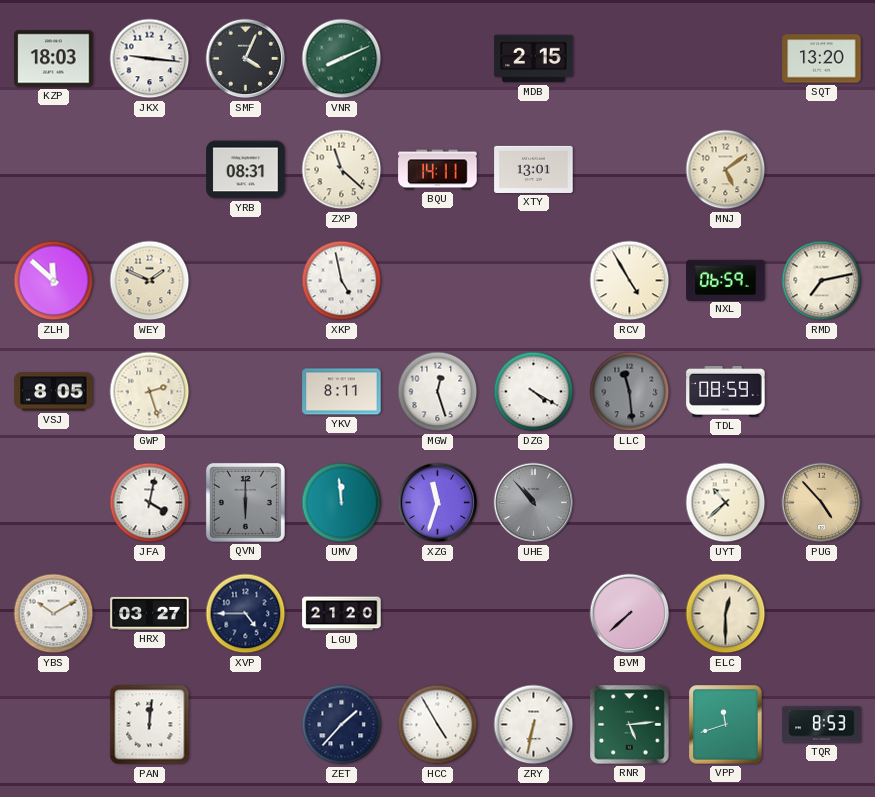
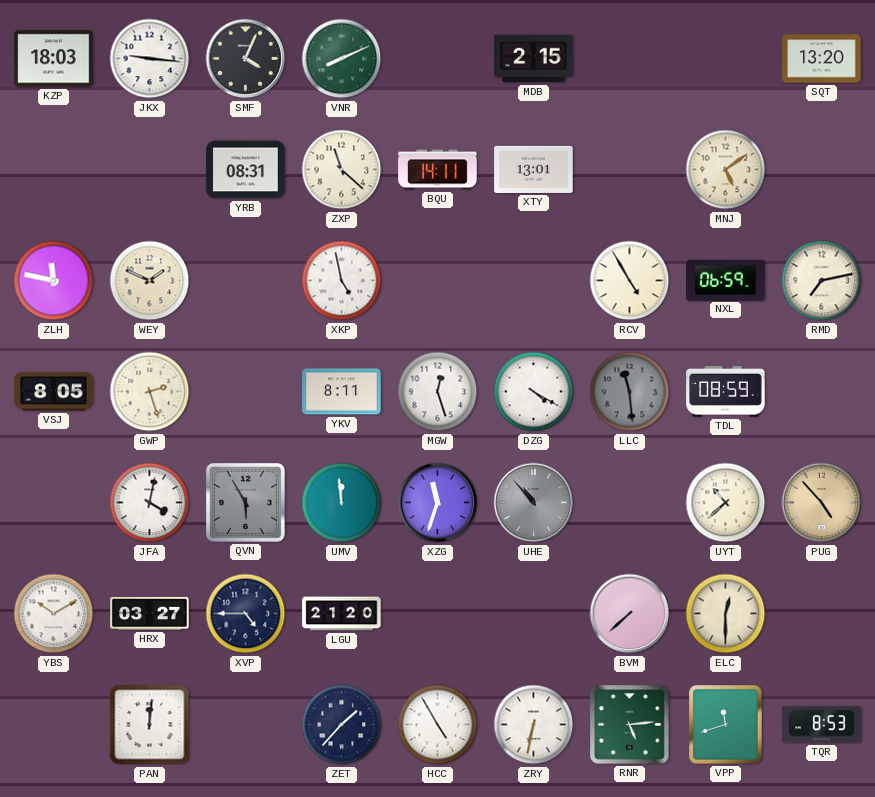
ZLH: 11:52 -> 11:47
QVN: 6:00 -> 5:55
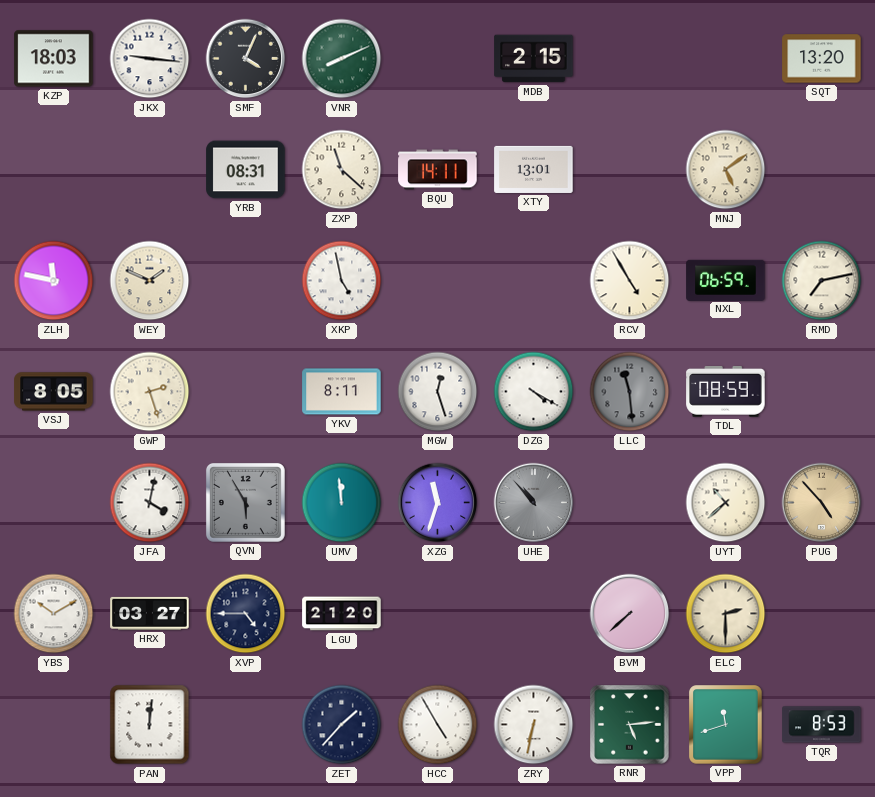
ELC: 12:30 -> 2:30
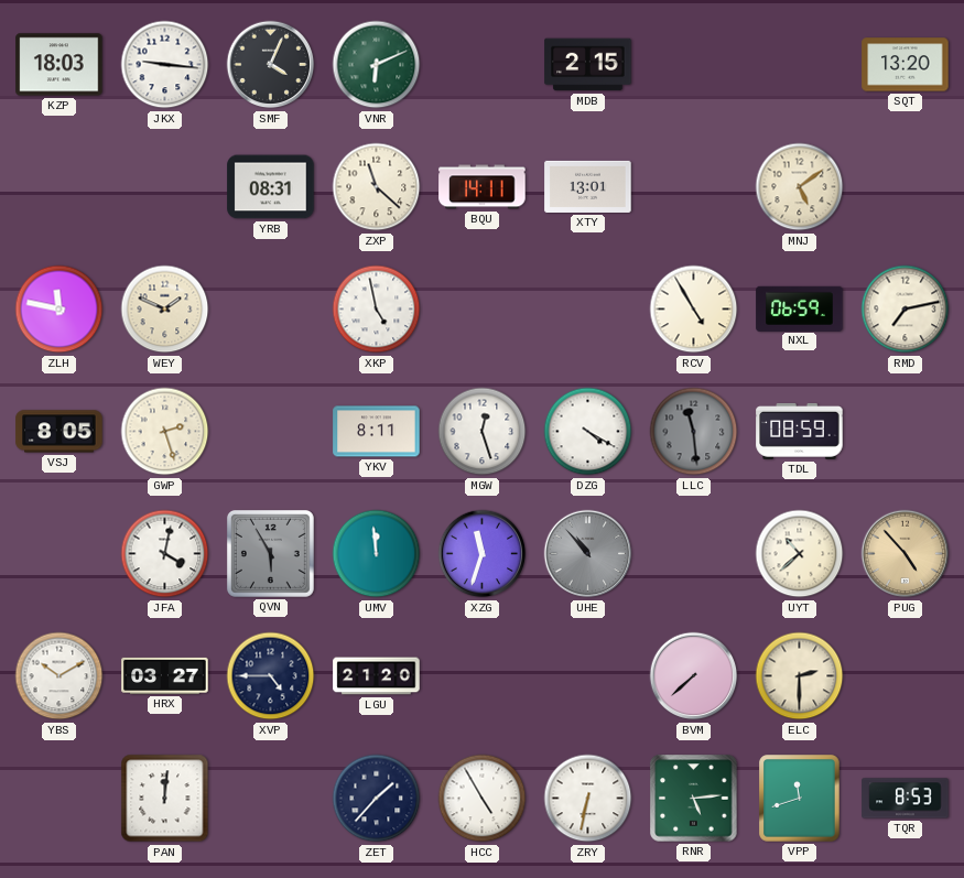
VNR: 8:11 -> 6:11
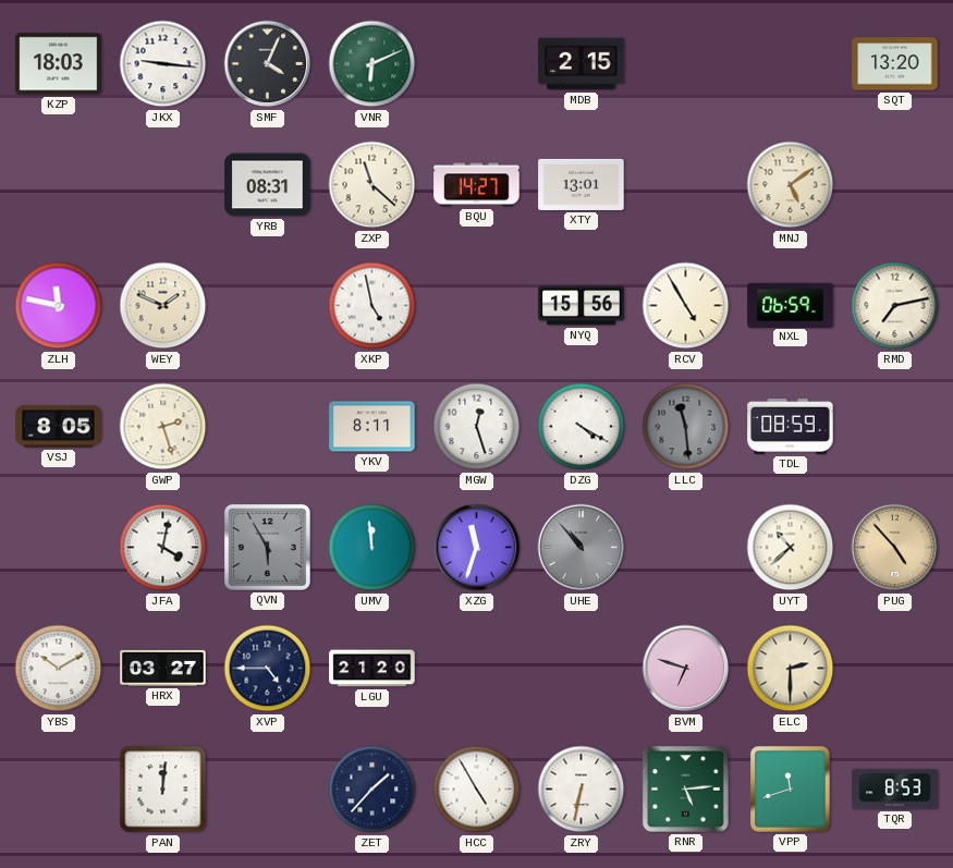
BQU: 14:11 -> 14:27
NYQ: none -> 15:56
BVM: 7:38 -> 6:48
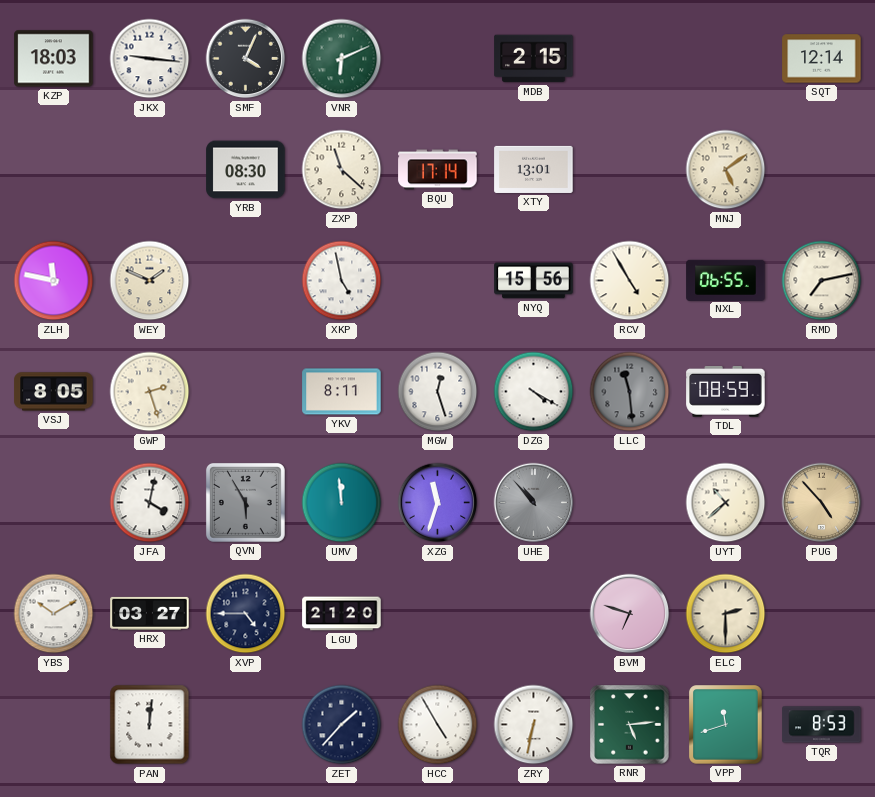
SQT: 13:20 -> 12:14
YRB: 08:31 -> 08:30
BQU: 14:27 -> 17:14
NXL: 06:59 -> 06:55
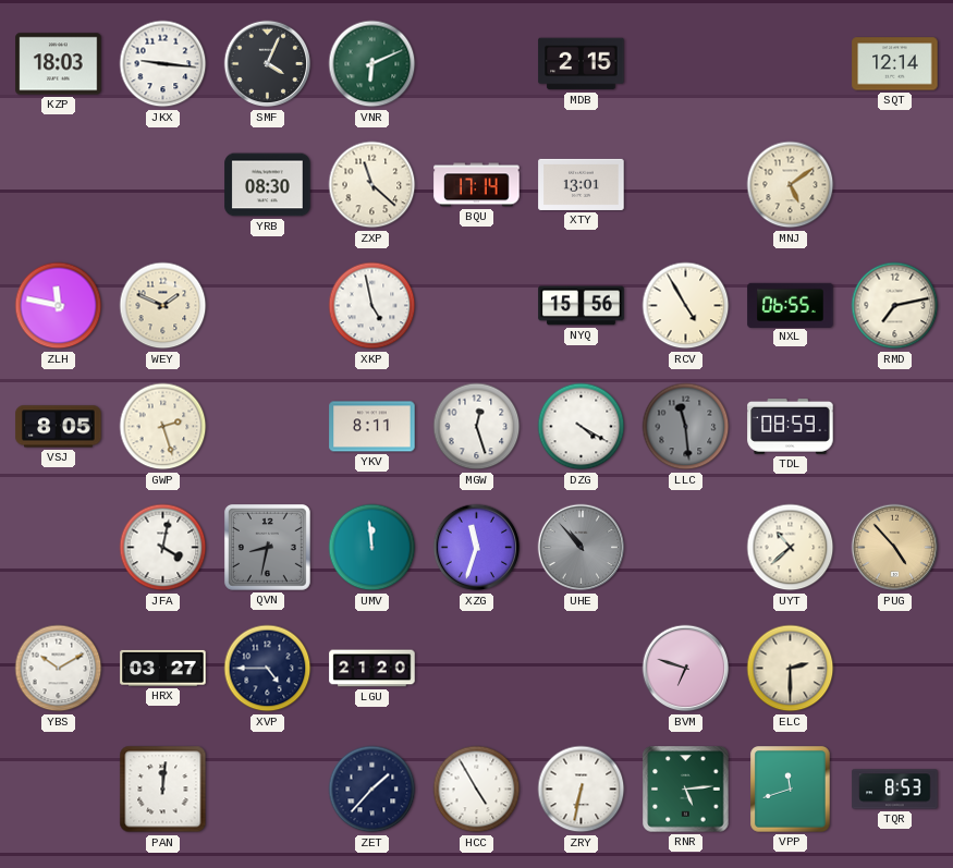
QVN: 5:55 -> 8:32
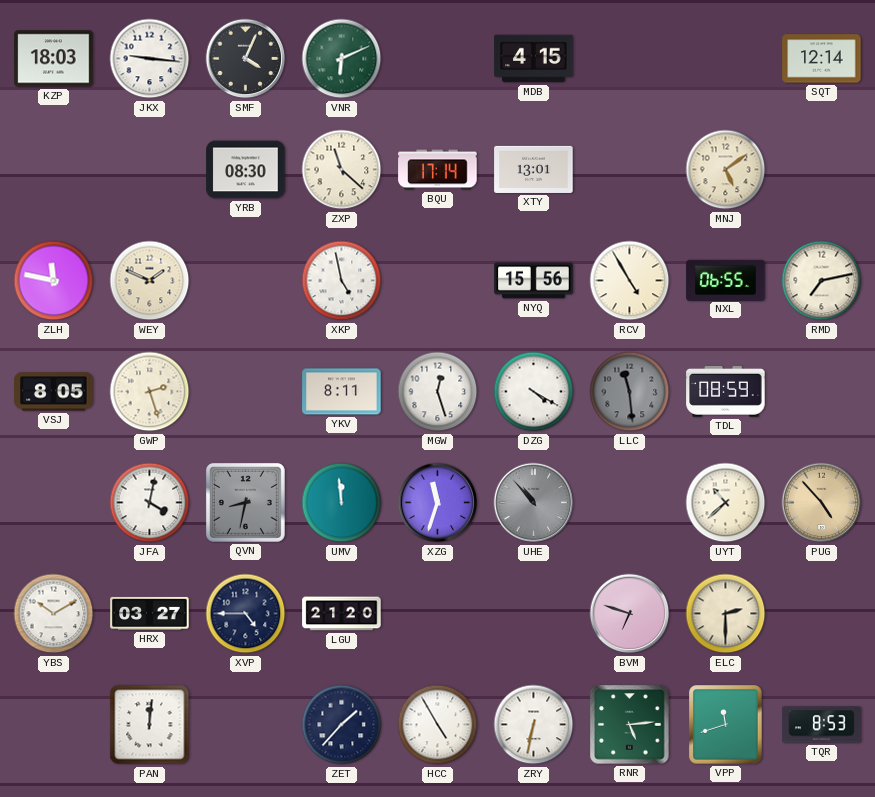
MDB: 2:15 -> 4:15
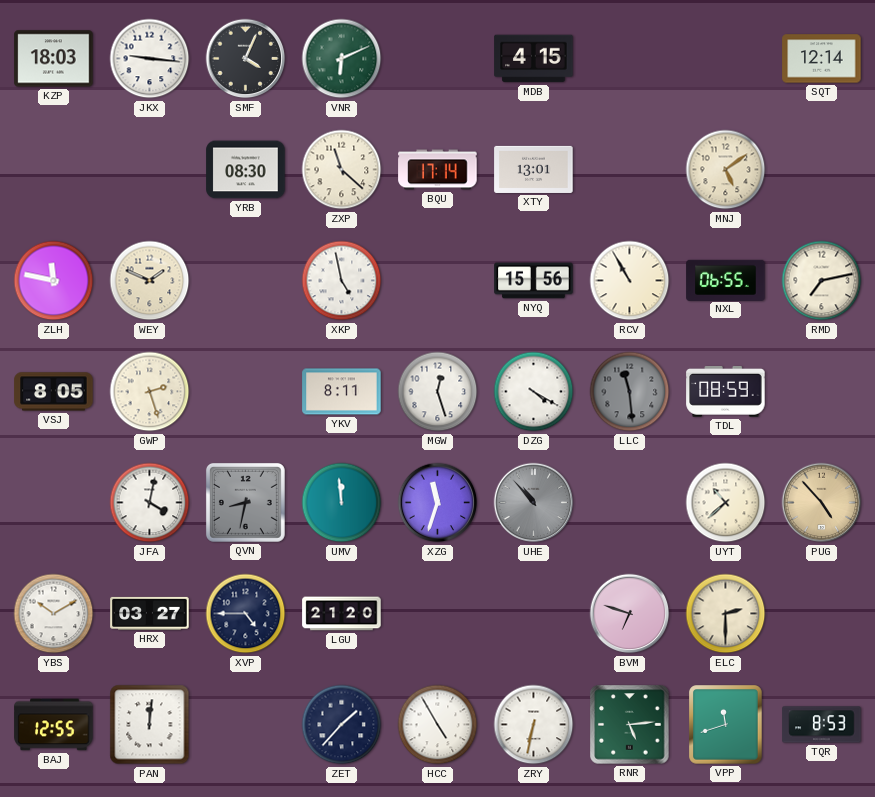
RCV: 4:55 -> 10:55
BAJ: none -> 12:55
